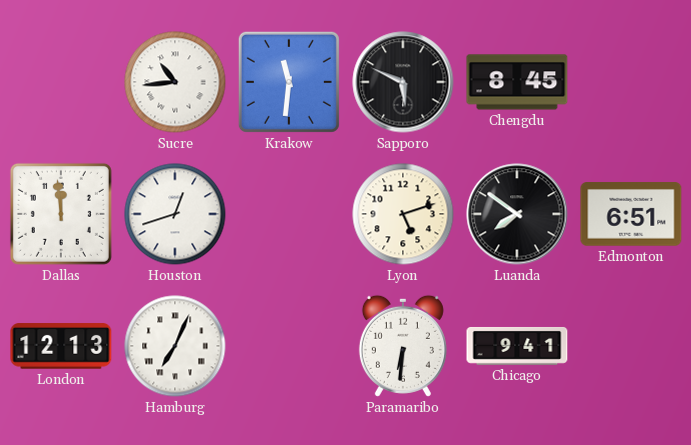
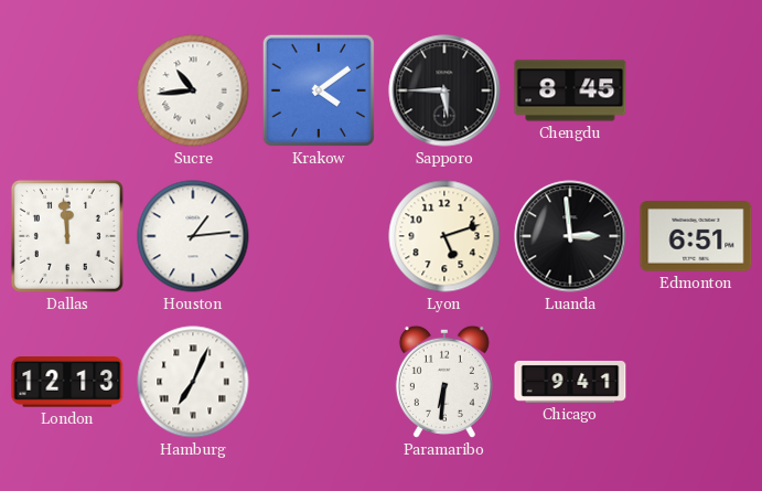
Krakow: 11:31 -> 4:09
Sapporo: 5:49 -> 5:45
Houston: 12:42 -> 1:14
Luanda: 7:51 -> 2:59
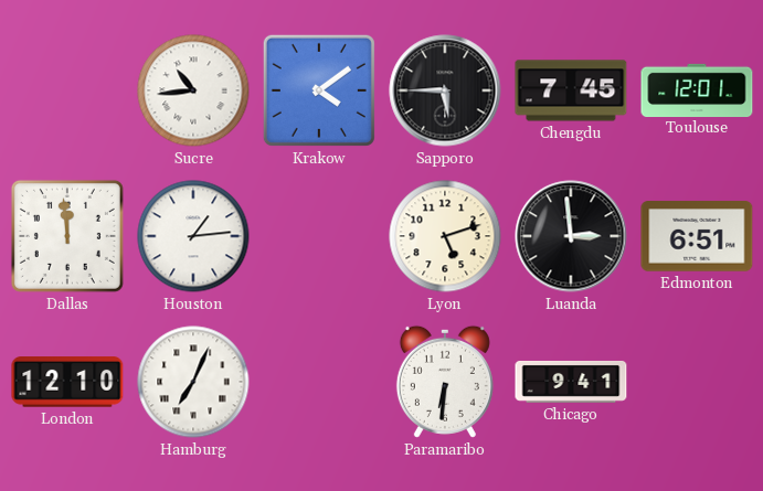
Chengdu: 8:45 -> 7:45
Toulouse: none -> 12:01
London: 12:13 -> 12:10
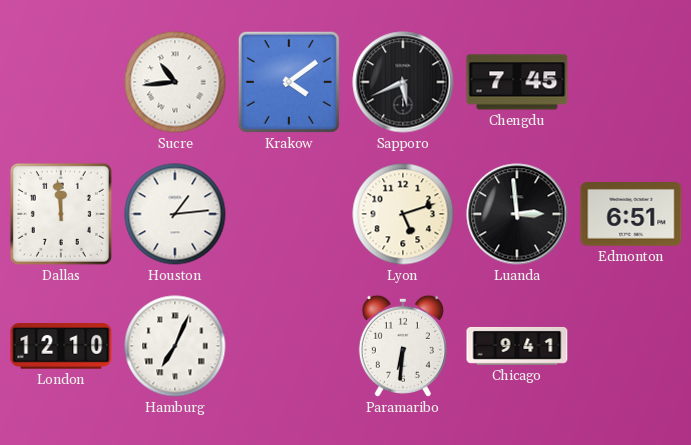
Sapporo: 5:45 -> 5:41
Toulouse: 12:01 -> none
